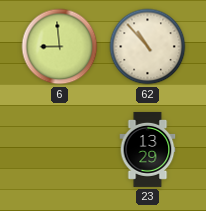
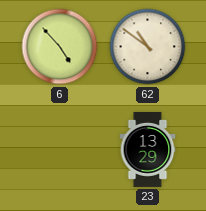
6: 8:59 -> 4:53
62: 10:53 -> 10:51
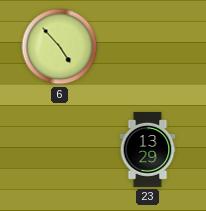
62: 10:51 -> none
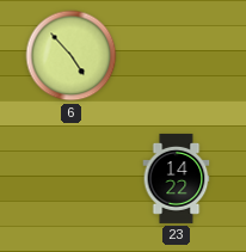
23: 13:29 -> 14:22
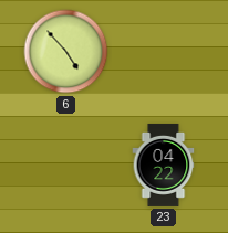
23: 14:22 -> 04:22
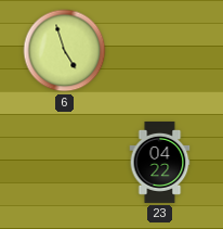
6: 4:53 -> 4:57
